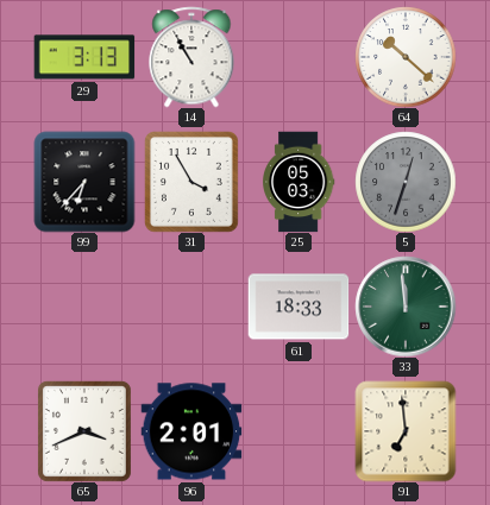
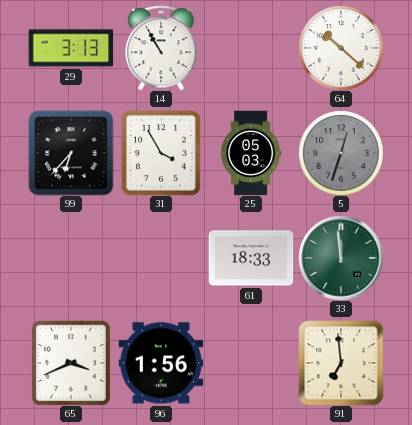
96: 2:01 -> 1:56
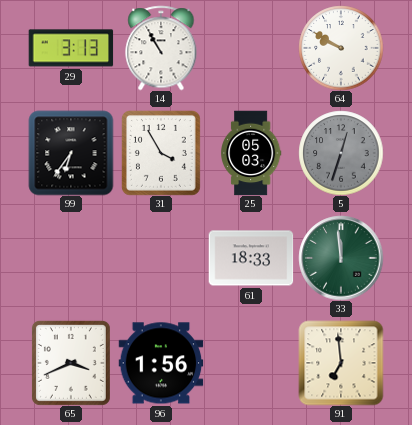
64: 10:22 -> 9:50
99: 6:37 -> 6:36
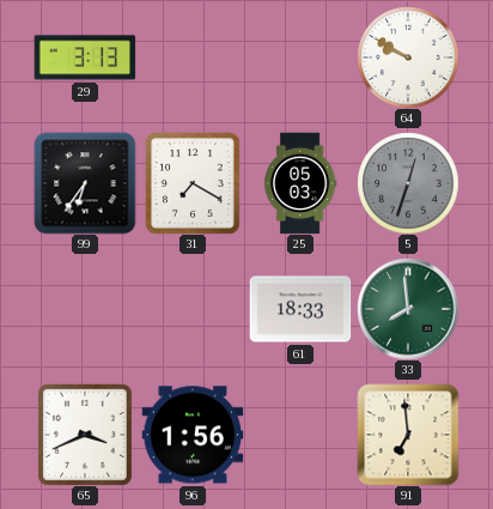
14: 10:55 -> none
31: 3:55 -> 7:20
33: 11:59 -> 7:59
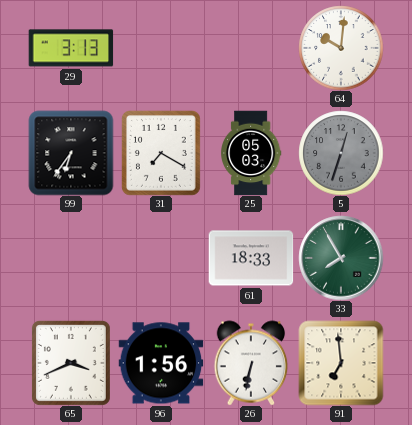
64: 9:50 -> 10:01
33: 7:59 -> 7:55
26: none -> 6:32
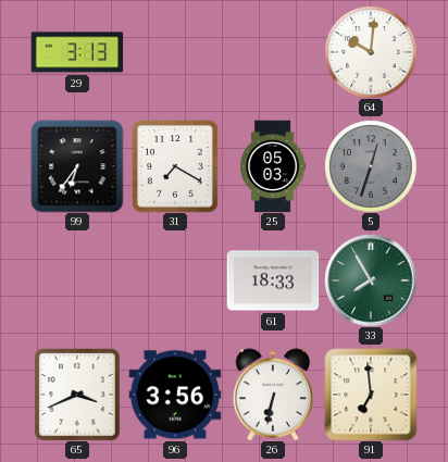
96: 1:56 -> 3:56
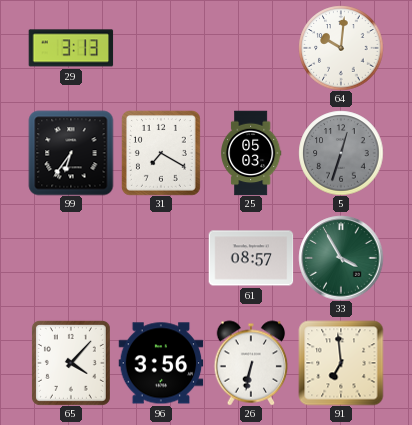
61: 18:33 -> 08:57
33: 7:55 -> 3:55
65: 3:41 -> 4:07
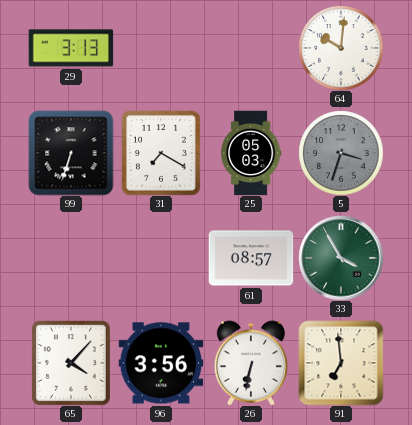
99: 6:36 -> 6:33
5: 12:33 -> 3:33
